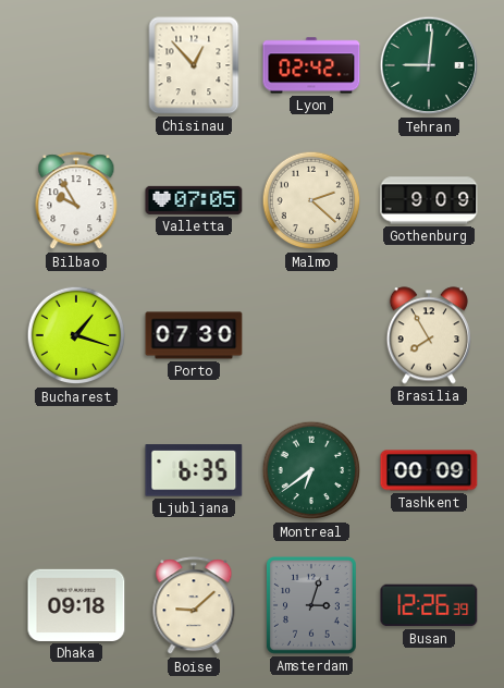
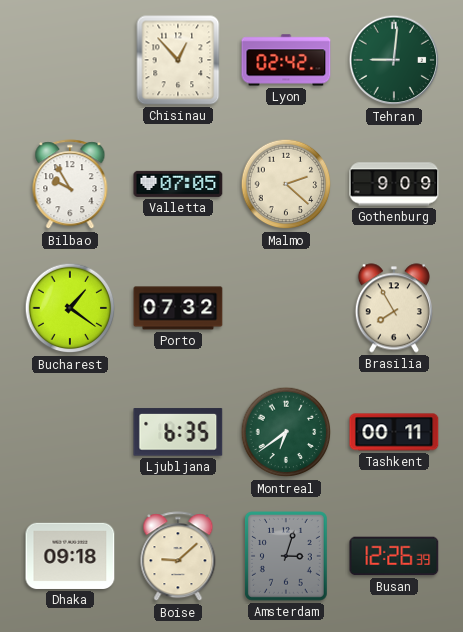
Bucharest: 1:18 -> 1:21
Porto: 07:30 -> 07:32
Tashkent: 00:09 -> 00:11
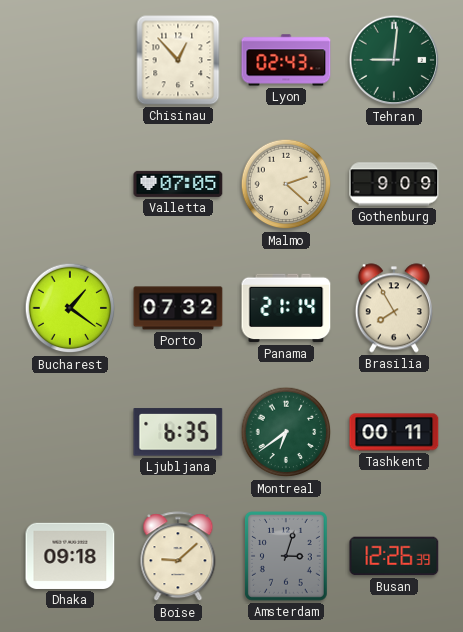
Lyon: 02:42 -> 02:43
Bilbao: 9:55 -> none
Panama: none -> 21:14
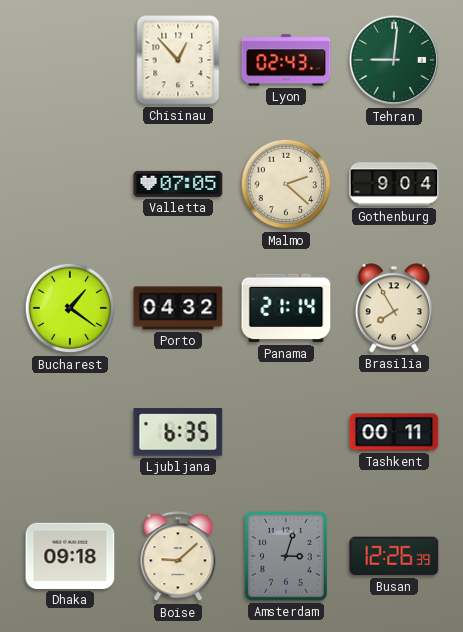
Gothenburg: 9:09 -> 9:04
Porto: 07:32 -> 04:32
Montreal: 6:39 -> none
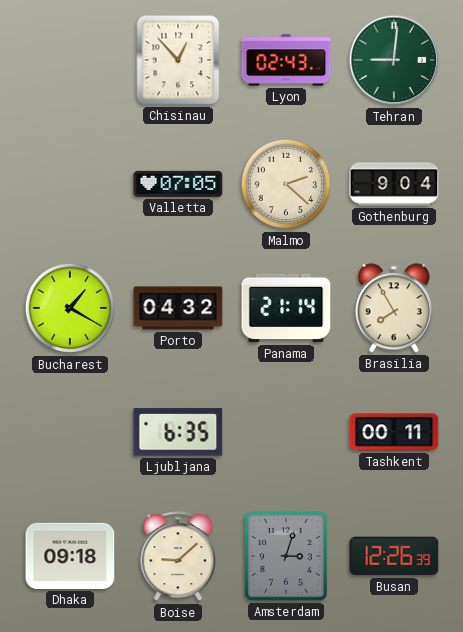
Bucharest: 1:21 -> 1:20
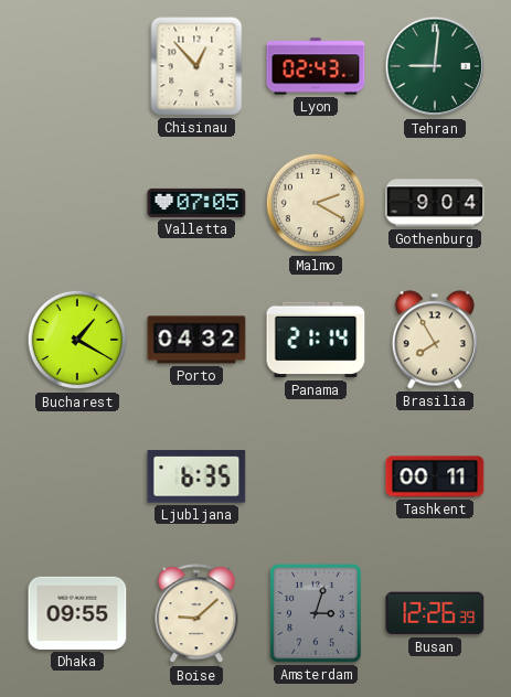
Malmo: 2:22 -> 2:20
Dhaka: 09:18 -> 09:55
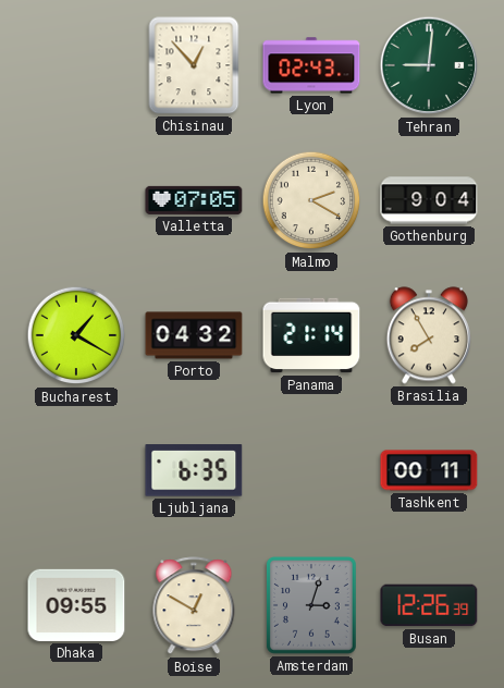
Boise: 9:08 -> 12:50
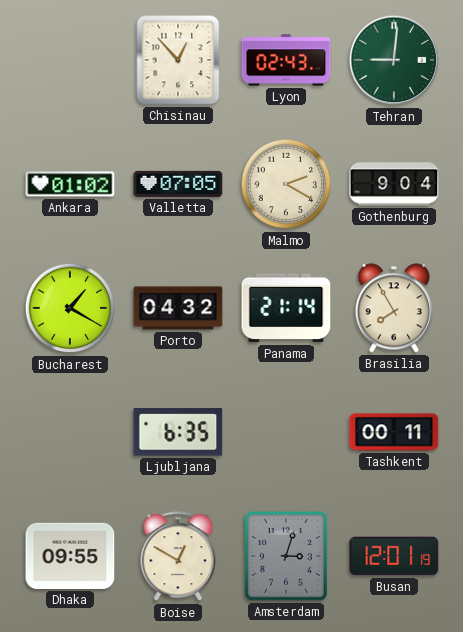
Ankara: none -> 01:02
Busan: 12:26 -> 12:01
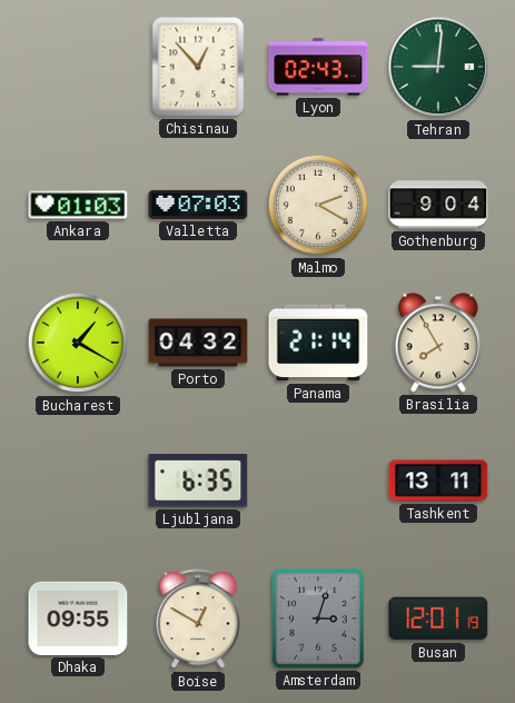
Ankara: 01:02 -> 01:03
Valletta: 07:05 -> 07:03
Tashkent: 00:11 -> 13:11
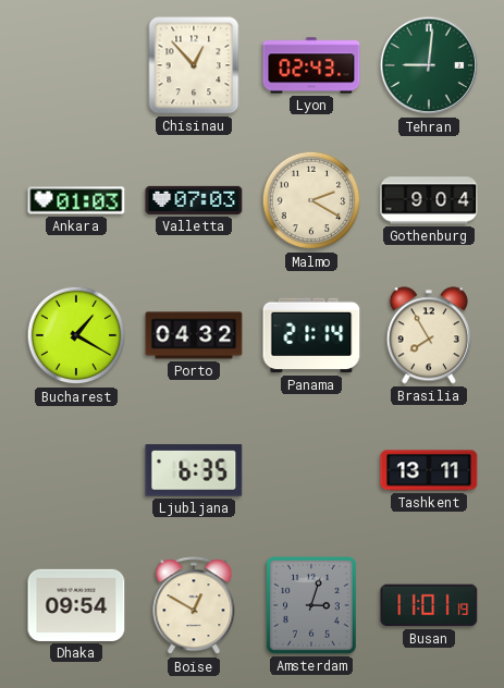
Dhaka: 09:55 -> 09:54
Busan: 12:01 -> 11:01
